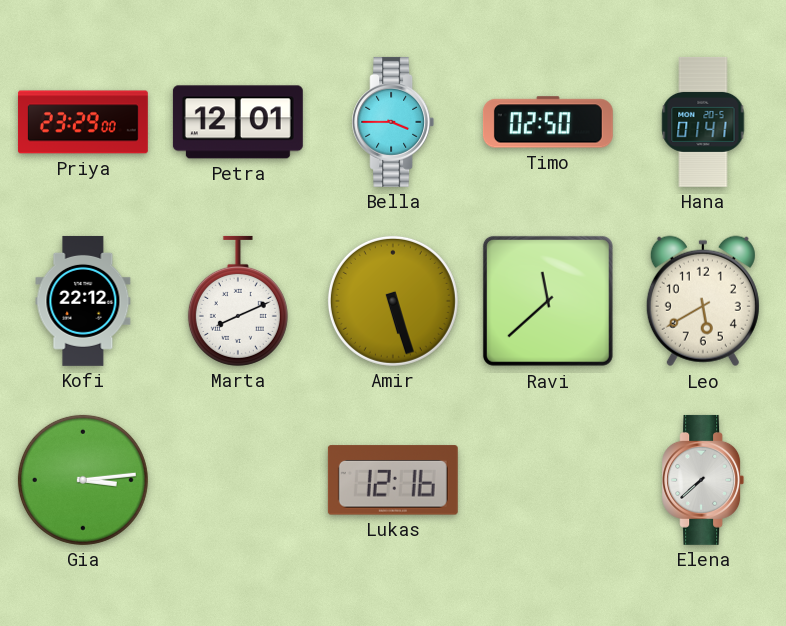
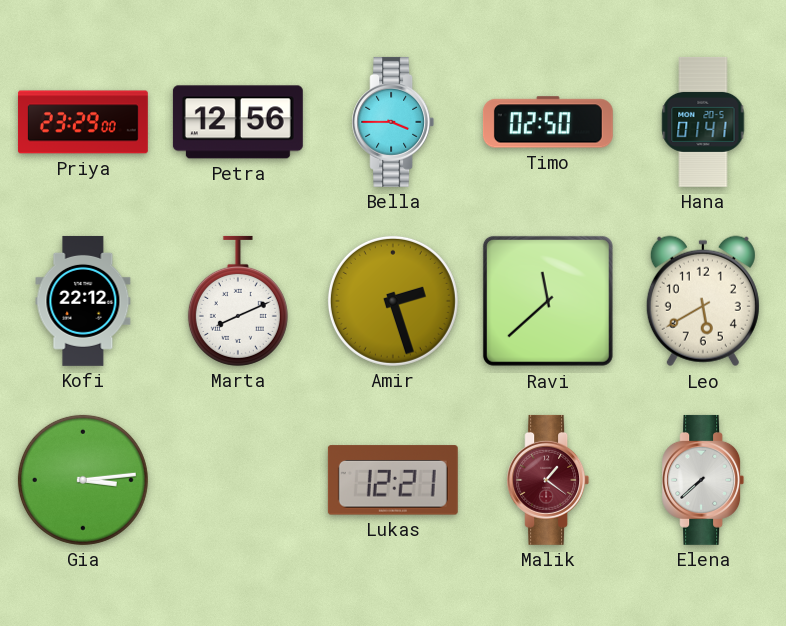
Petra: 12:01 -> 12:56
Amir: 5:27 -> 2:27
Lukas: 12:16 -> 12:21
Malik: none -> 1:21
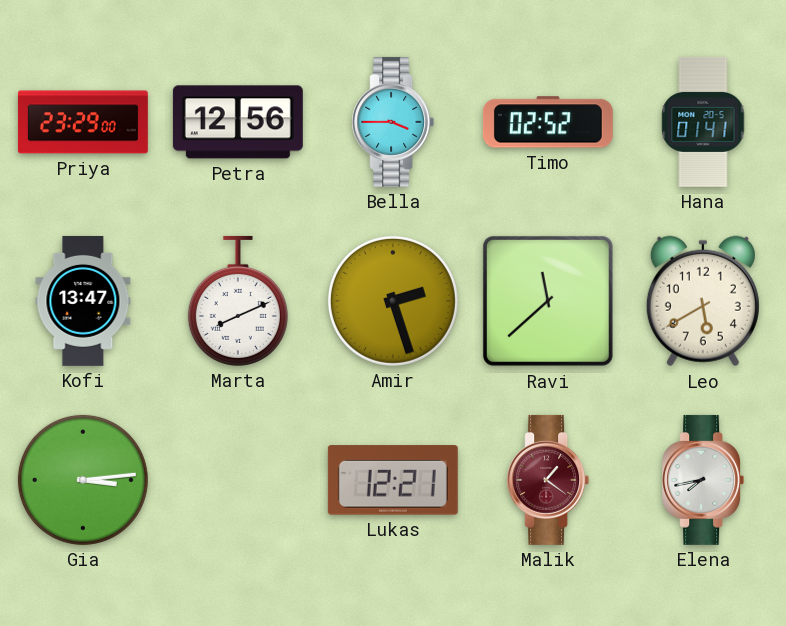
Timo: 02:50 -> 02:52
Kofi: 22:12 -> 13:47
Elena: 7:38 -> 7:43
